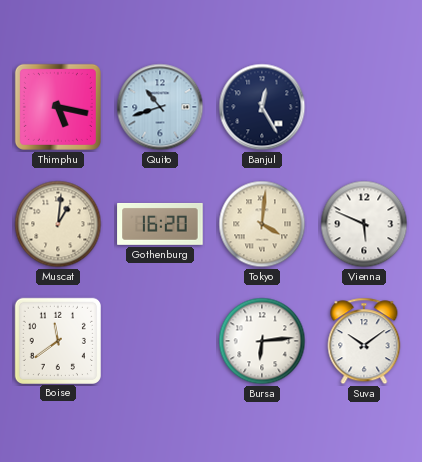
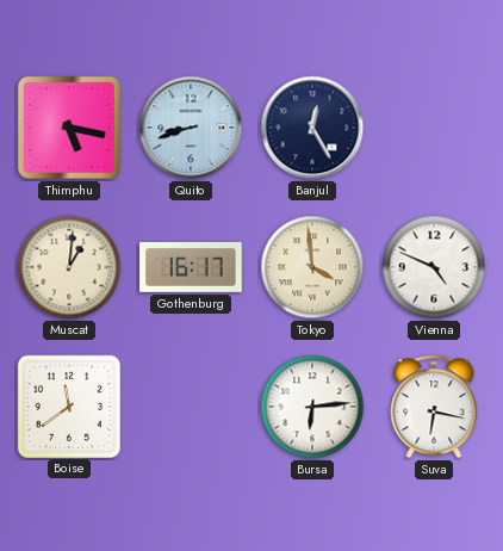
Quito: 10:42 -> 8:42
Gothenburg: 16:20 -> 16:17
Tokyo: 4:01 -> 3:59
Vienna: 5:49 -> 4:49
Suva: 10:09 -> 6:17
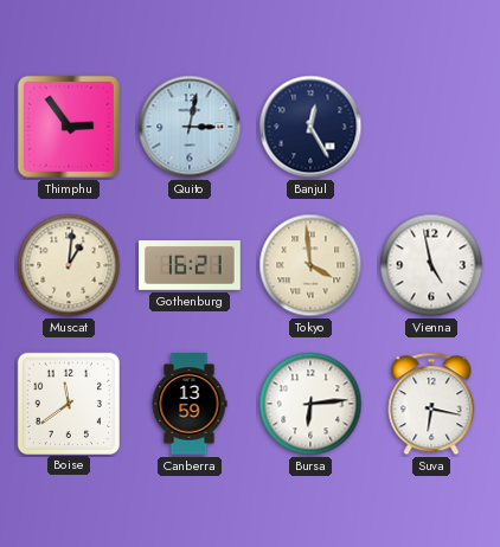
Thimphu: 5:17 -> 2:54
Quito: 8:42 -> 3:02
Gothenburg: 16:17 -> 16:21
Vienna: 4:49 -> 4:58
Canberra: none -> 13:59
